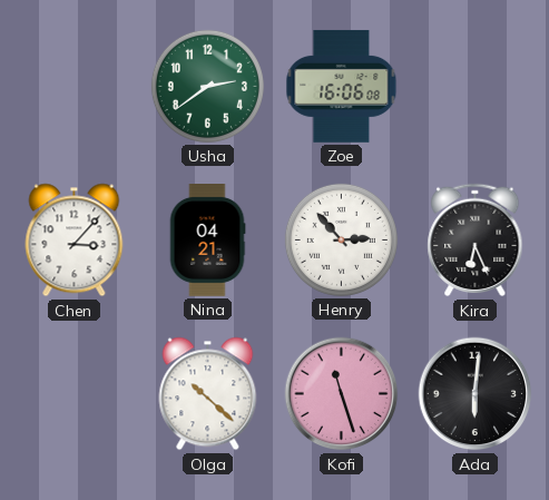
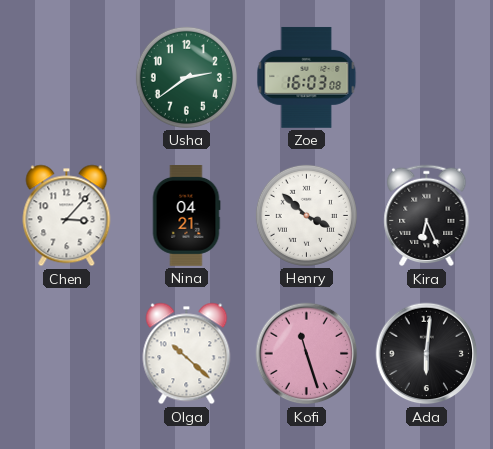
Zoe: 16:06 -> 16:03
Henry: 2:53 -> 3:52
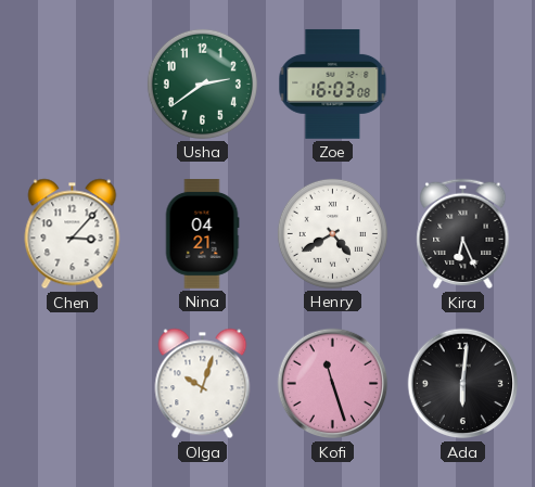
Henry: 3:52 -> 4:40
Olga: 10:22 -> 10:03
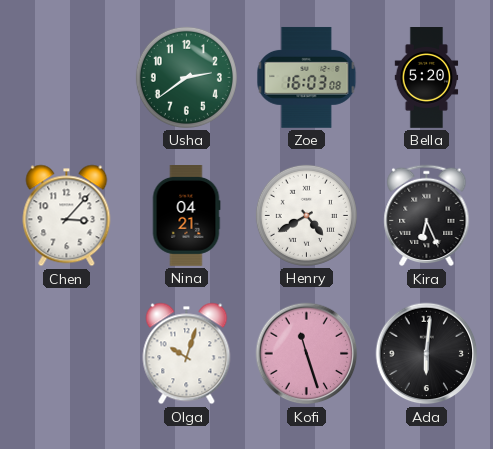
Bella: none -> 5:20
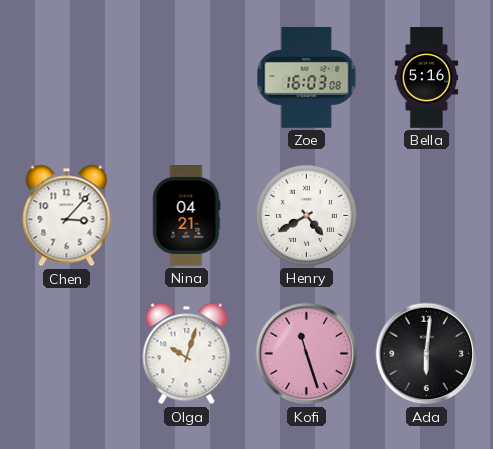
Usha: 2:39 -> none
Bella: 5:20 -> 5:16
Kira: 6:26 -> none
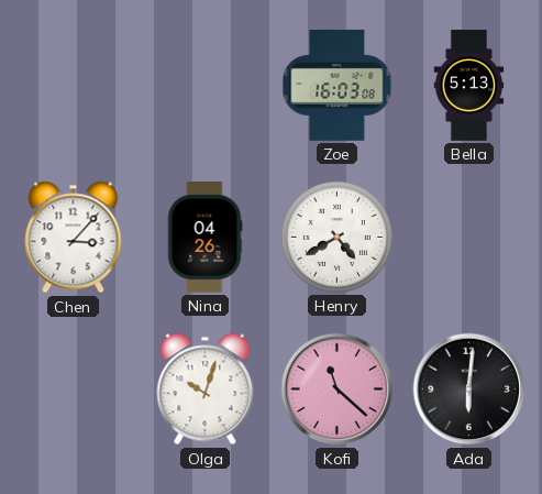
Bella: 5:16 -> 5:13
Nina: 04:21 -> 04:26
Kofi: 11:27 -> 11:22
